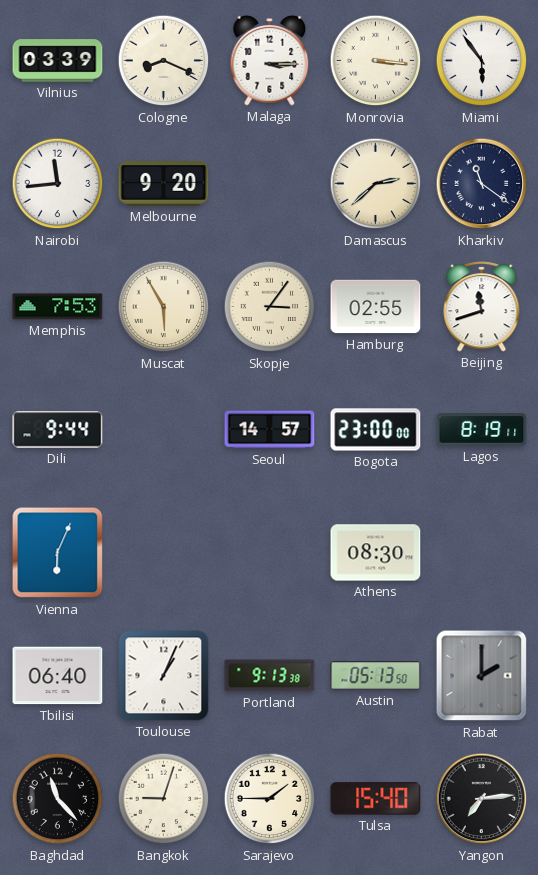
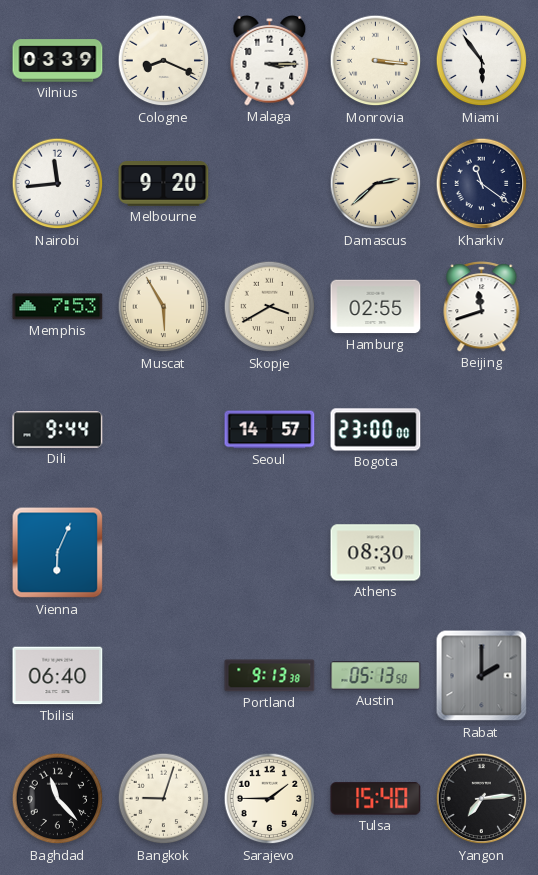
Skopje: 3:06 -> 3:40
Lagos: 8:19 -> none
Toulouse: 1:04 -> none
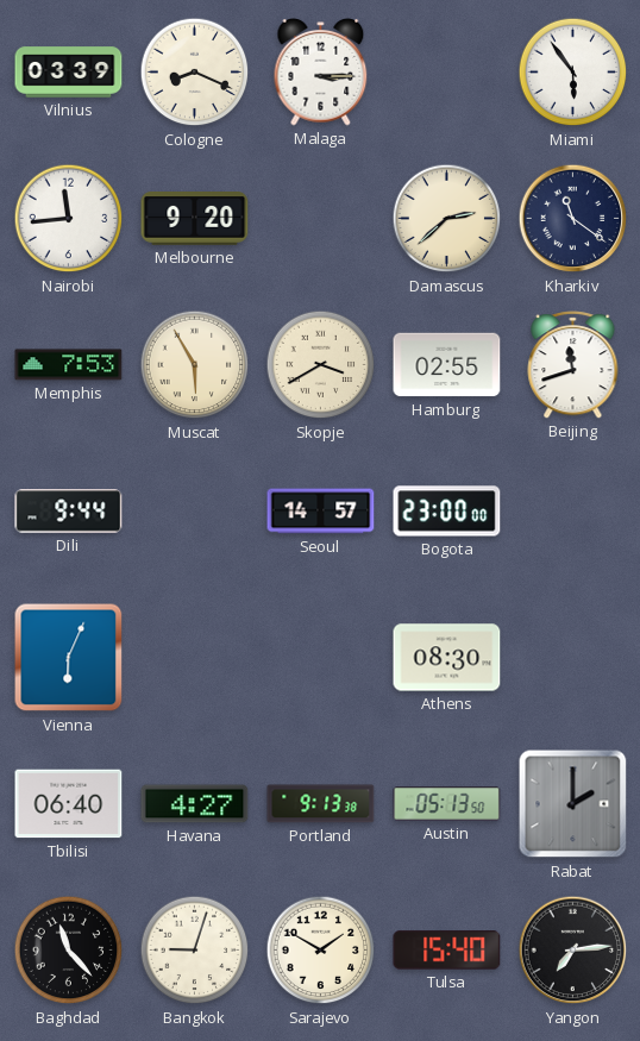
Monrovia: 3:16 -> none
Havana: none -> 4:27
Sarajevo: 1:45 -> 1:50
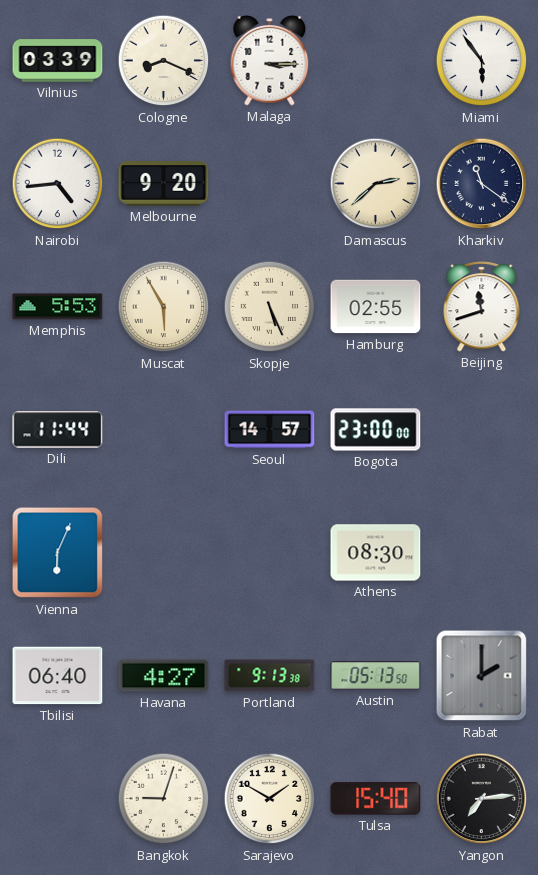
Nairobi: 11:44 -> 4:44
Memphis: 7:53 -> 5:53
Skopje: 3:40 -> 5:26
Dili: 9:44 -> 11:44
Baghdad: 11:23 -> none
